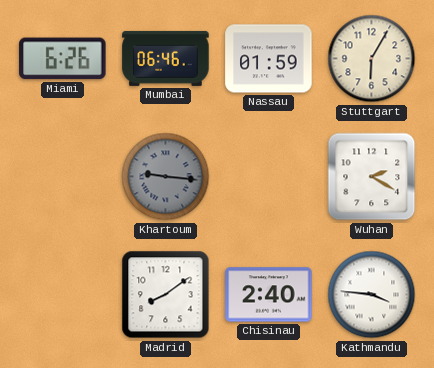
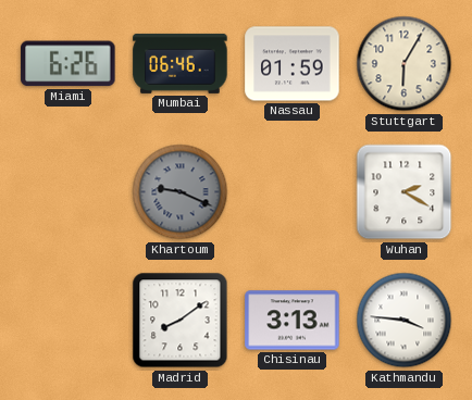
Khartoum: 9:16 -> 9:19
Chisinau: 2:40 -> 3:13
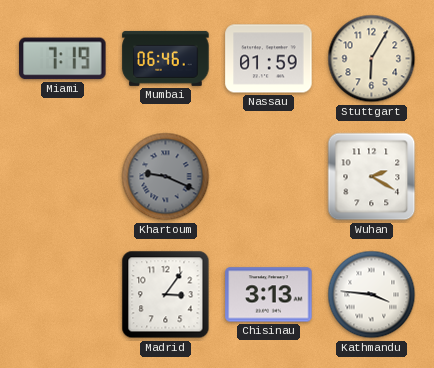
Miami: 6:26 -> 7:19
Madrid: 8:09 -> 3:06
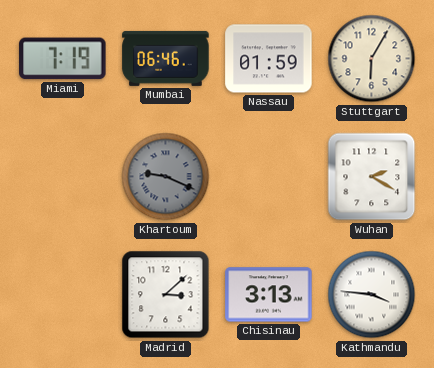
Madrid: 3:06 -> 3:08
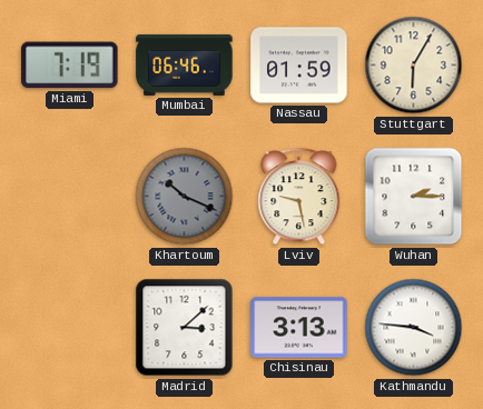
Khartoum: 9:19 -> 10:19
Lviv: none -> 9:28
Wuhan: 2:20 -> 2:15
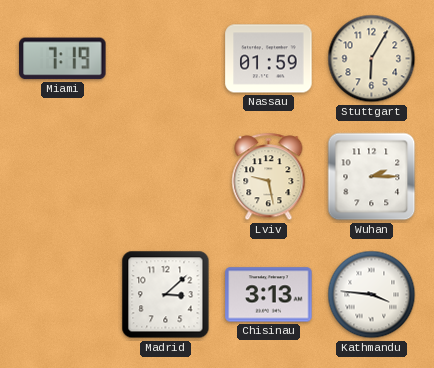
Mumbai: 06:46 -> none
Khartoum: 10:19 -> none
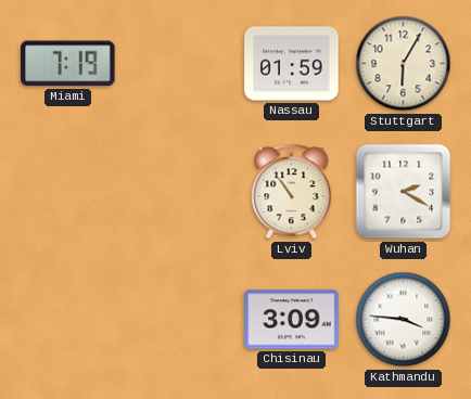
Lviv: 9:28 -> 10:54
Wuhan: 2:15 -> 2:20
Madrid: 3:08 -> none
Chisinau: 3:13 -> 3:09
